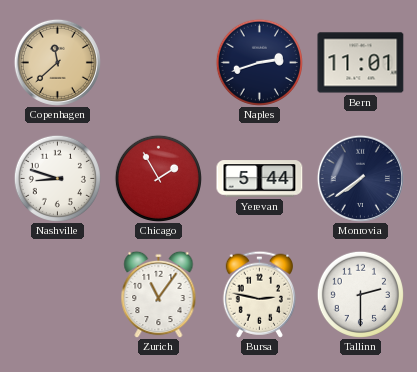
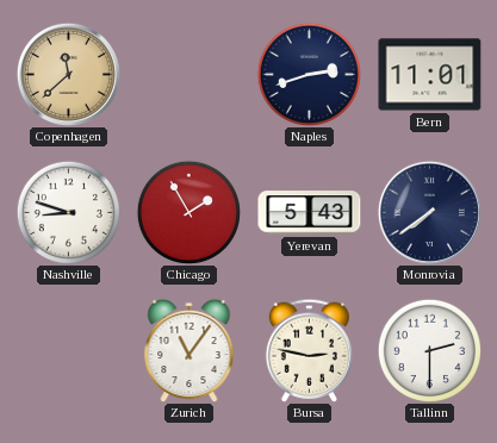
Yerevan: 5:44 -> 5:43
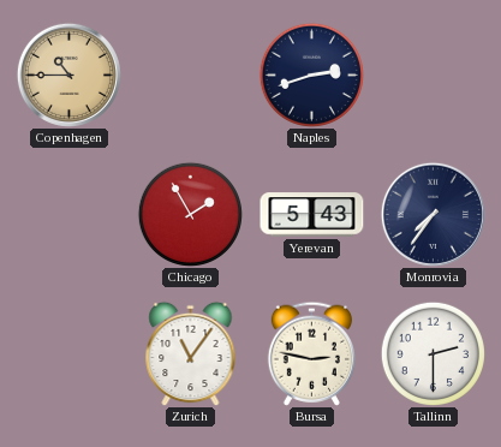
Copenhagen: 11:38 -> 10:45
Bern: 11:01 -> none
Nashville: 8:48 -> none
Monrovia: 7:39 -> 7:36
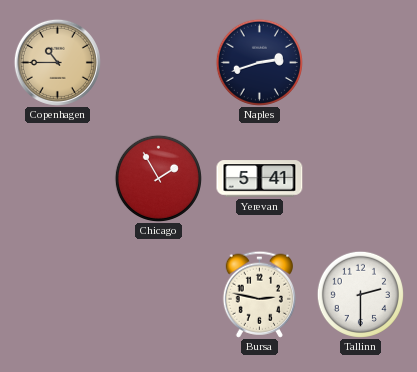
Yerevan: 5:43 -> 5:41
Monrovia: 7:36 -> none
Zurich: 11:06 -> none
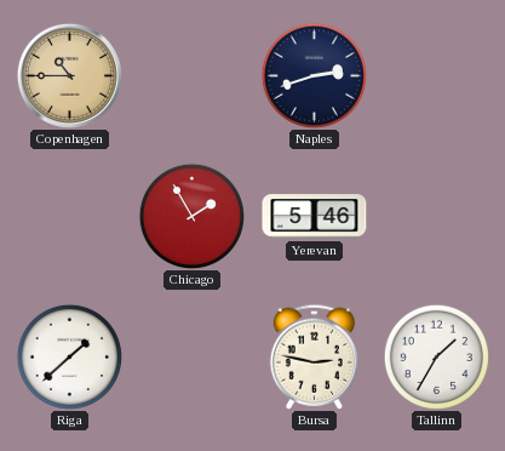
Yerevan: 5:41 -> 5:46
Riga: none -> 1:38
Tallinn: 2:30 -> 1:35
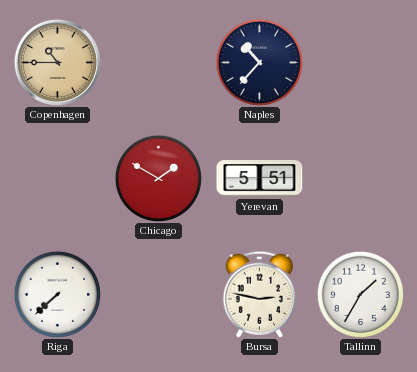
Naples: 2:42 -> 10:37
Chicago: 1:55 -> 1:50
Yerevan: 5:46 -> 5:51
Riga: 1:38 -> 7:38
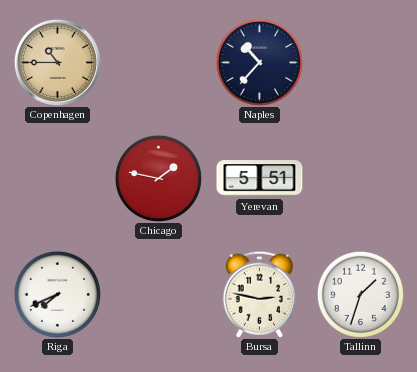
Chicago: 1:50 -> 1:47
Riga: 7:38 -> 7:41
Tallinn: 1:35 -> 1:33
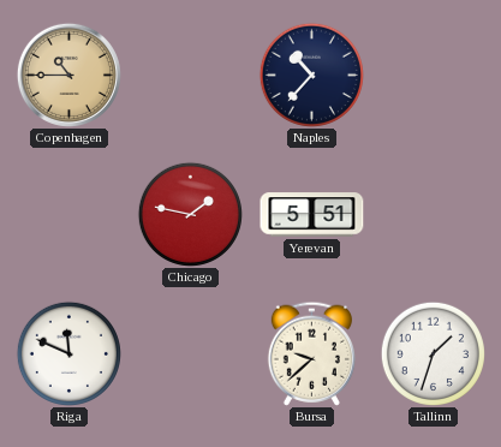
Riga: 7:41 -> 11:49
Bursa: 2:47 -> 9:38
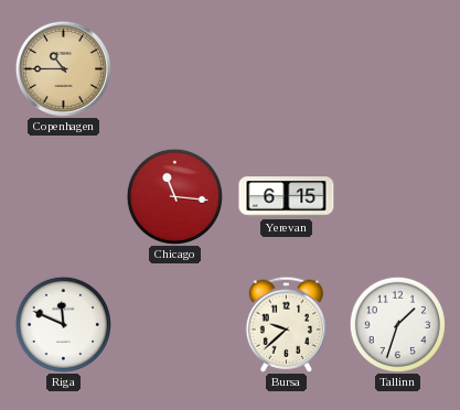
Naples: 10:37 -> none
Chicago: 1:47 -> 11:16
Yerevan: 5:51 -> 6:15
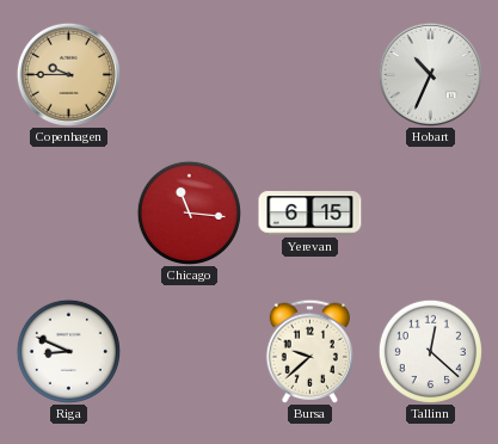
Copenhagen: 10:45 -> 9:45
Hobart: none -> 10:34
Riga: 11:49 -> 8:49
Tallinn: 1:33 -> 12:22
